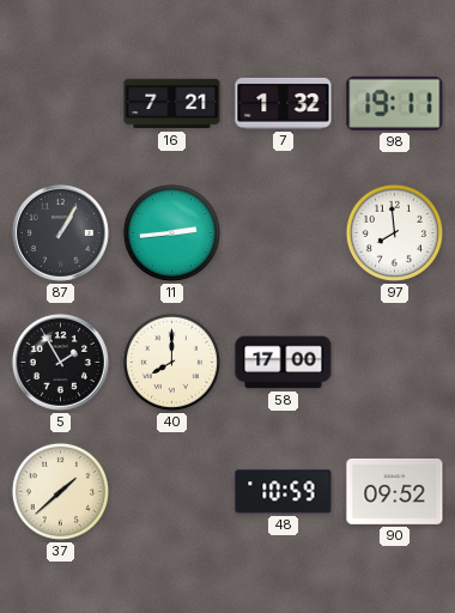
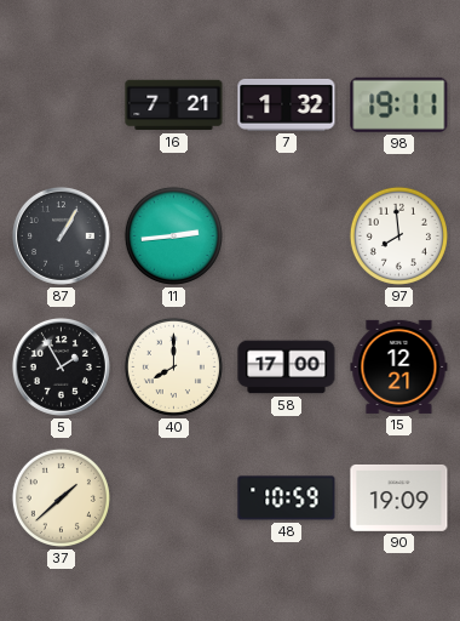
15: none -> 12:21
90: 09:52 -> 19:09
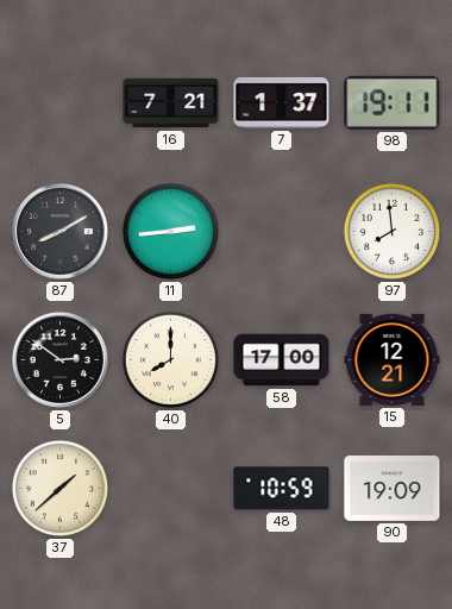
7: 1:32 -> 1:37
87: 1:05 -> 8:10
5: 1:55 -> 2:51
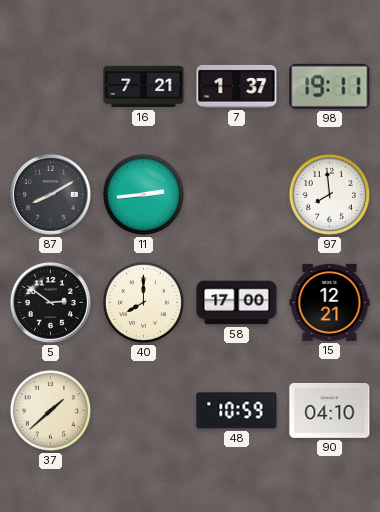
90: 19:09 -> 04:10
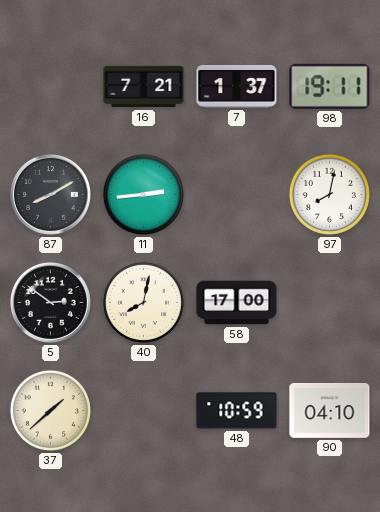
97: 7:59 -> 8:02
40: 8:00 -> 8:02
15: 12:21 -> none
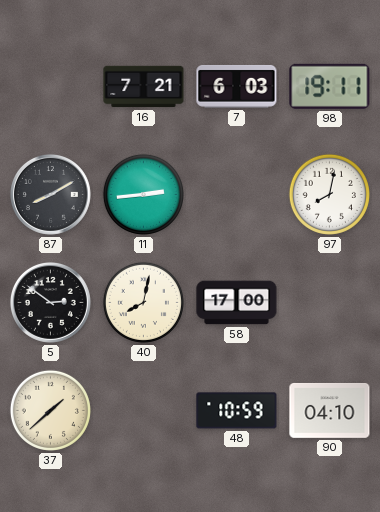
7: 1:37 -> 6:03
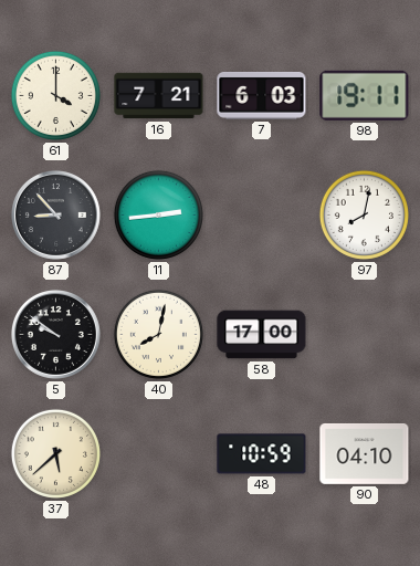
61: none -> 4:00
87: 8:10 -> 8:53
5: 2:51 -> 9:51
37: 1:38 -> 5:38
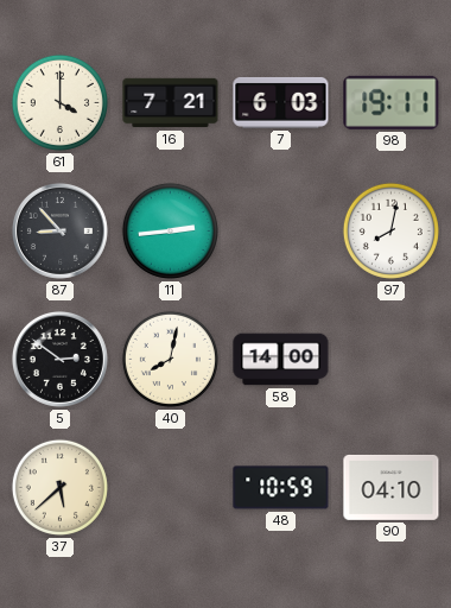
5: 9:51 -> 2:51
58: 17:00 -> 14:00
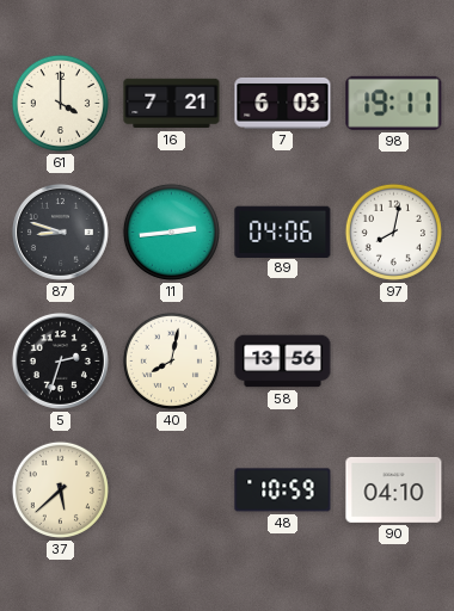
87: 8:53 -> 8:48
89: none -> 04:06
5: 2:51 -> 2:33
58: 14:00 -> 13:56
